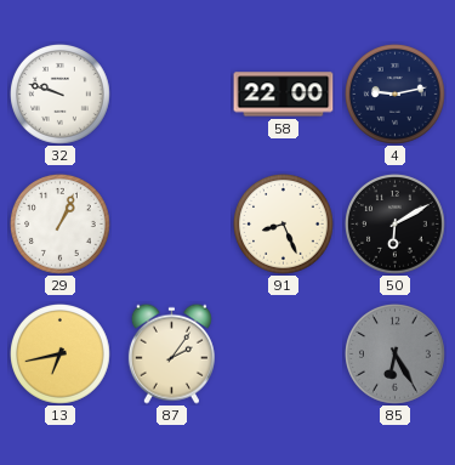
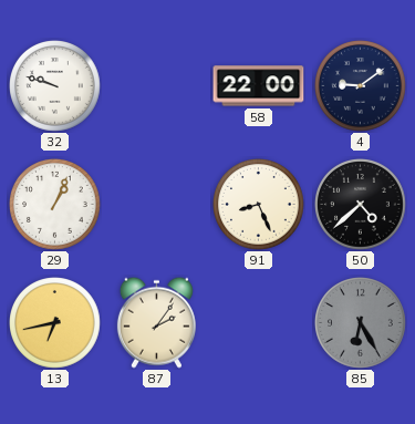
4: 9:13 -> 9:09
50: 6:10 -> 4:38
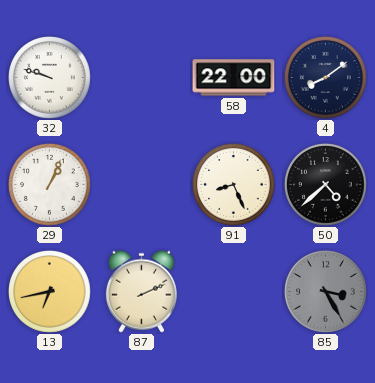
4: 9:09 -> 8:09
87: 2:06 -> 2:11
85: 6:25 -> 3:25
